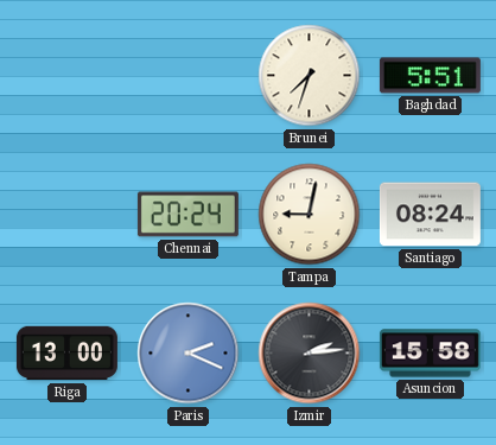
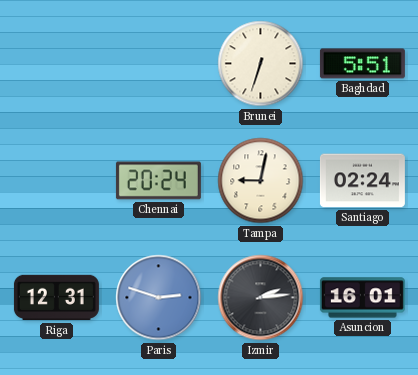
Brunei: 7:33 -> 6:33
Santiago: 08:24 -> 02:24
Riga: 13:00 -> 12:31
Paris: 2:19 -> 2:48
Asuncion: 15:58 -> 16:01
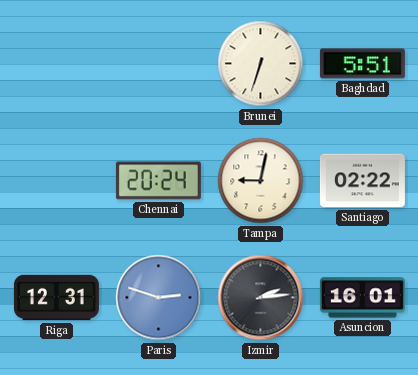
Santiago: 02:24 -> 02:22
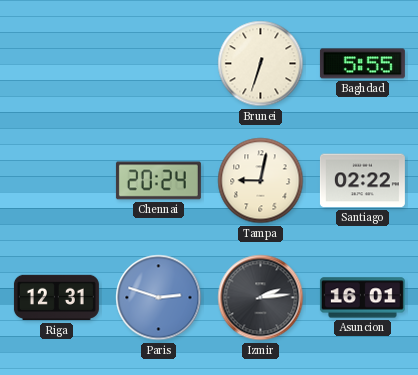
Baghdad: 5:51 -> 5:55
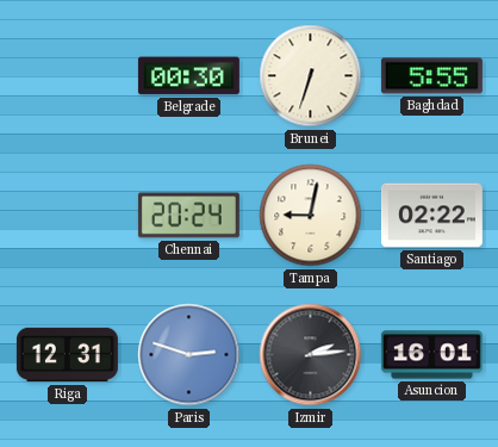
Belgrade: none -> 00:30
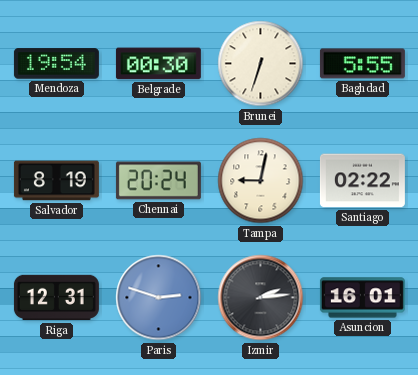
Mendoza: none -> 19:54
Salvador: none -> 8:19
